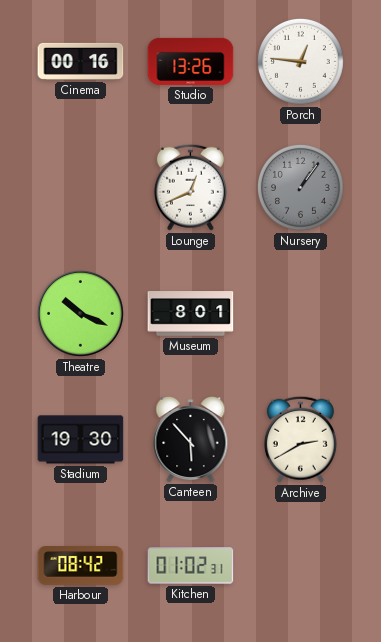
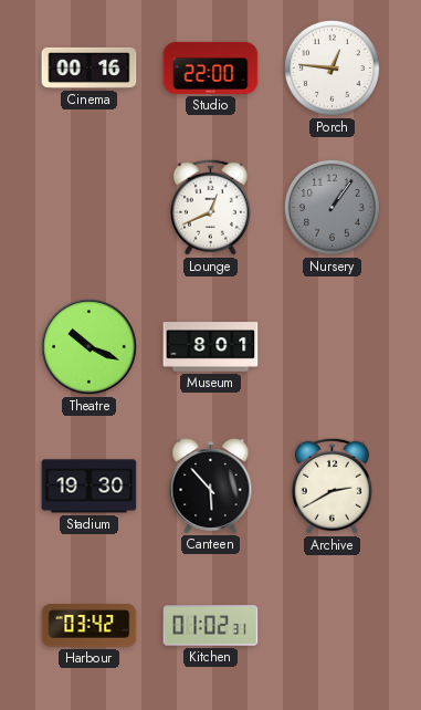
Studio: 13:26 -> 22:00
Harbour: 08:42 -> 03:42
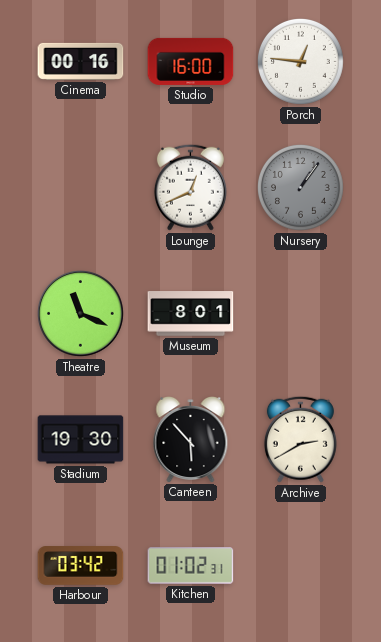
Studio: 22:00 -> 16:00
Theatre: 10:19 -> 11:19
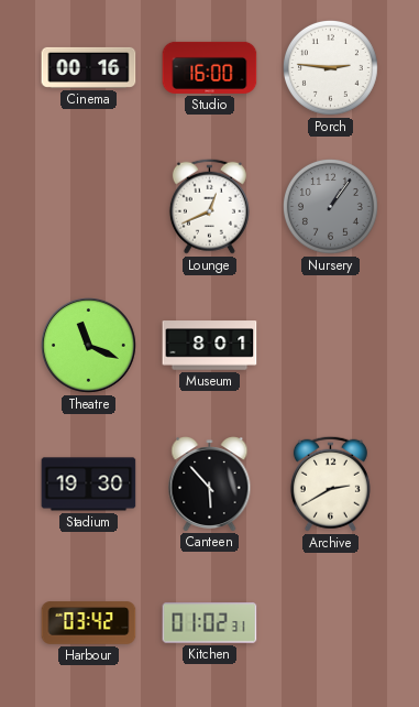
Porch: 12:46 -> 2:46
